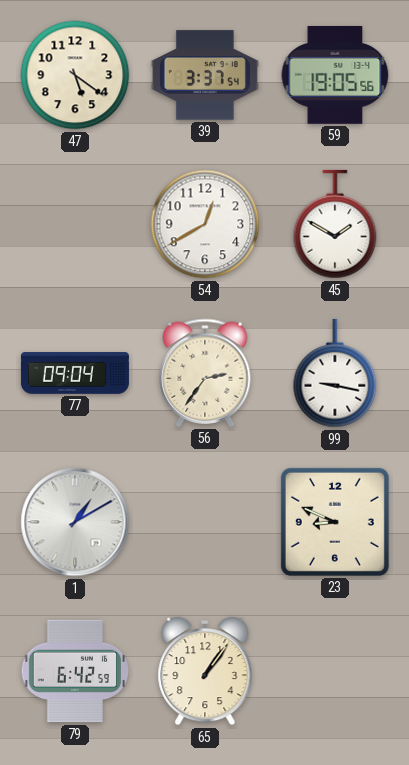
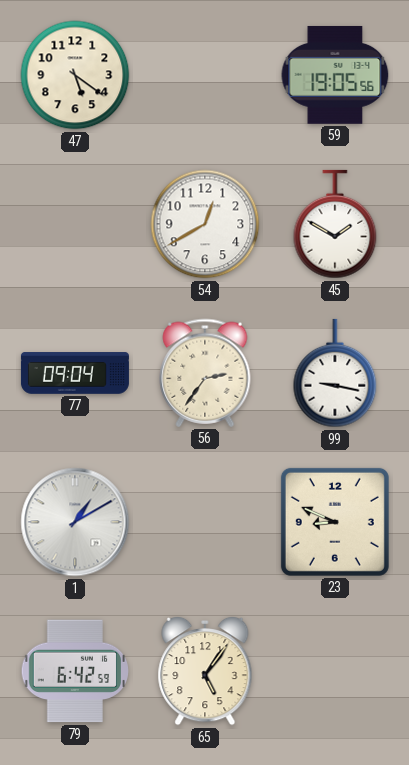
39: 3:37 -> none
65: 1:06 -> 5:06
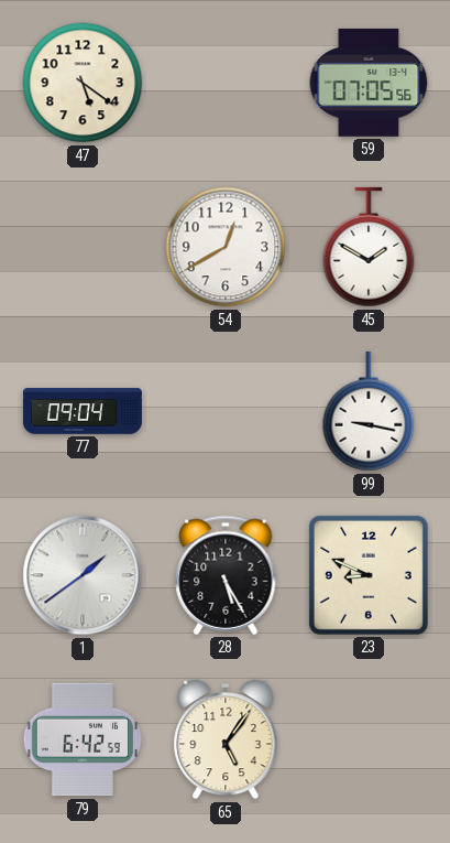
59: 19:05 -> 07:05
56: 2:36 -> none
1: 1:10 -> 1:39
28: none -> 5:25
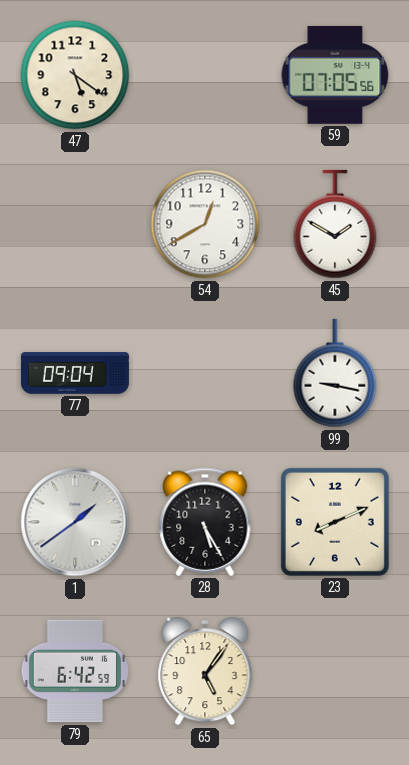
23: 8:49 -> 8:11
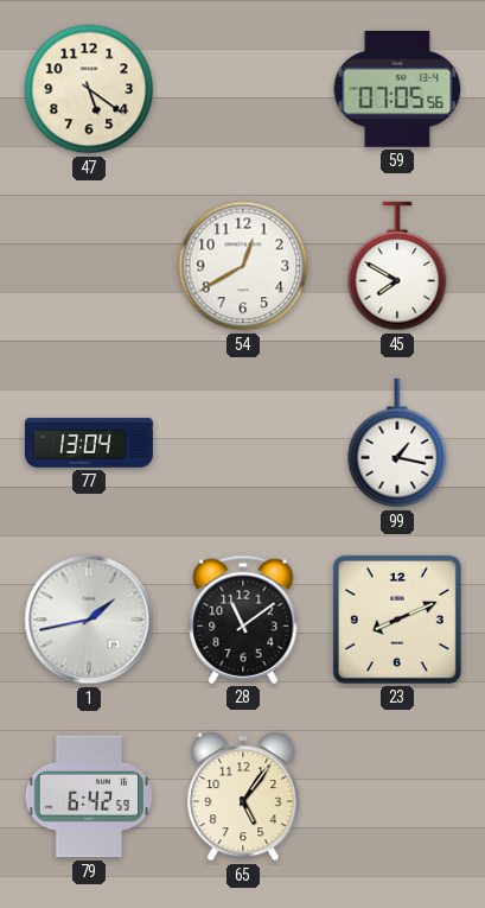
45: 1:50 -> 7:50
77: 09:04 -> 13:04
99: 9:17 -> 1:17
1: 1:39 -> 1:43
28: 5:25 -> 11:09
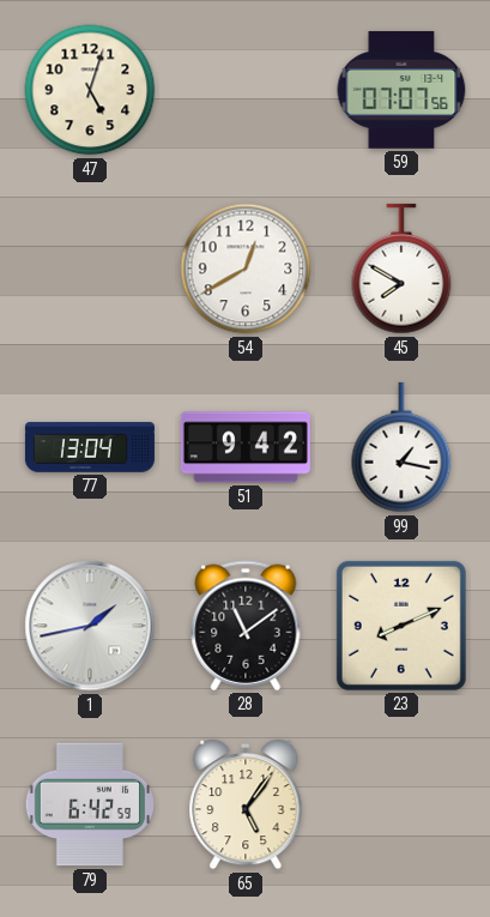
47: 5:21 -> 5:03
59: 07:05 -> 07:07
51: none -> 9:42
